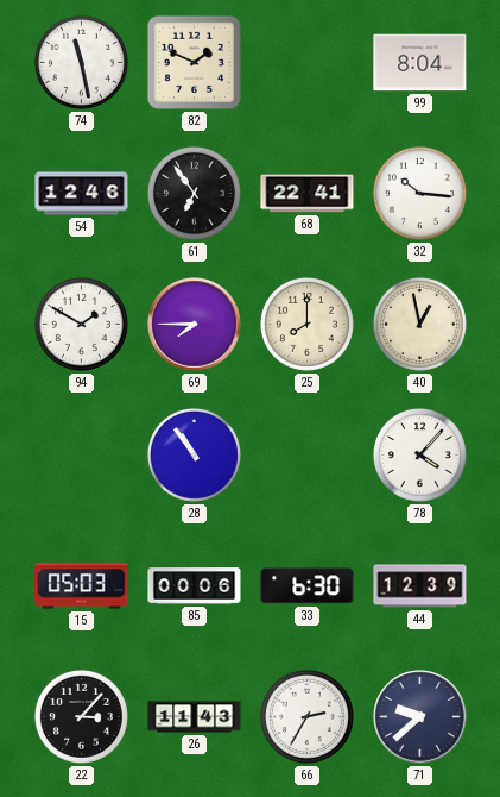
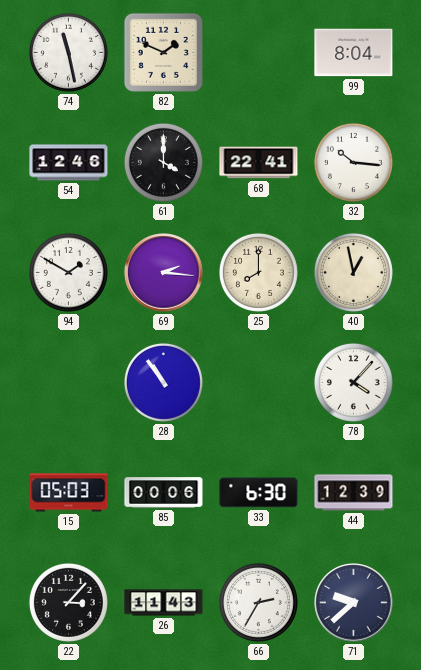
61: 6:54 -> 4:00
69: 7:45 -> 2:16
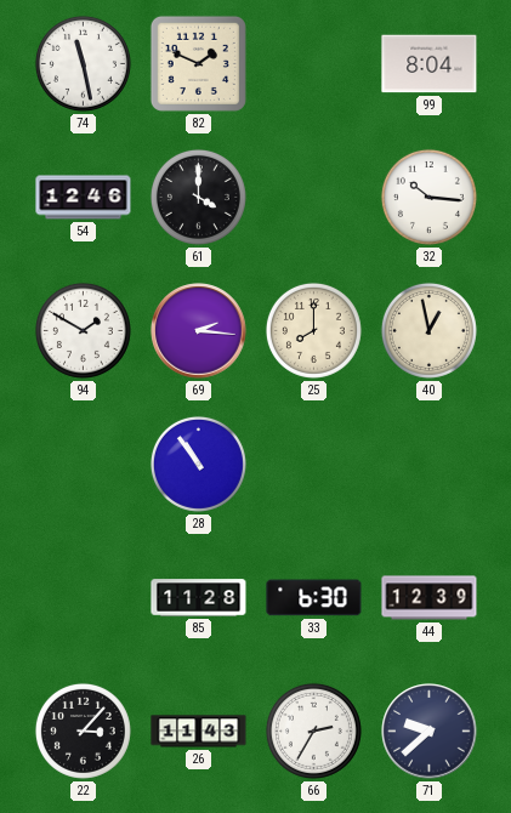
68: 22:41 -> none
78: 4:07 -> none
15: 05:03 -> none
85: 00:06 -> 11:28
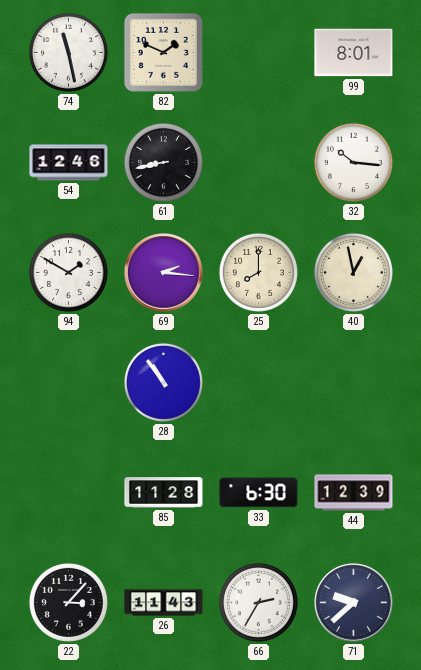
99: 8:04 -> 8:01
61: 4:00 -> 8:43
